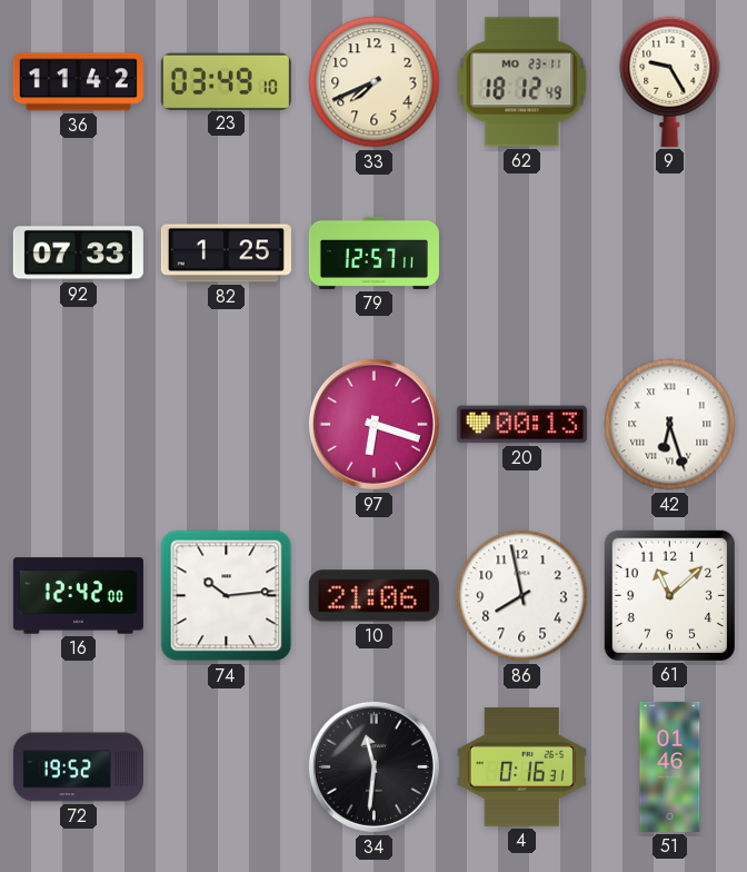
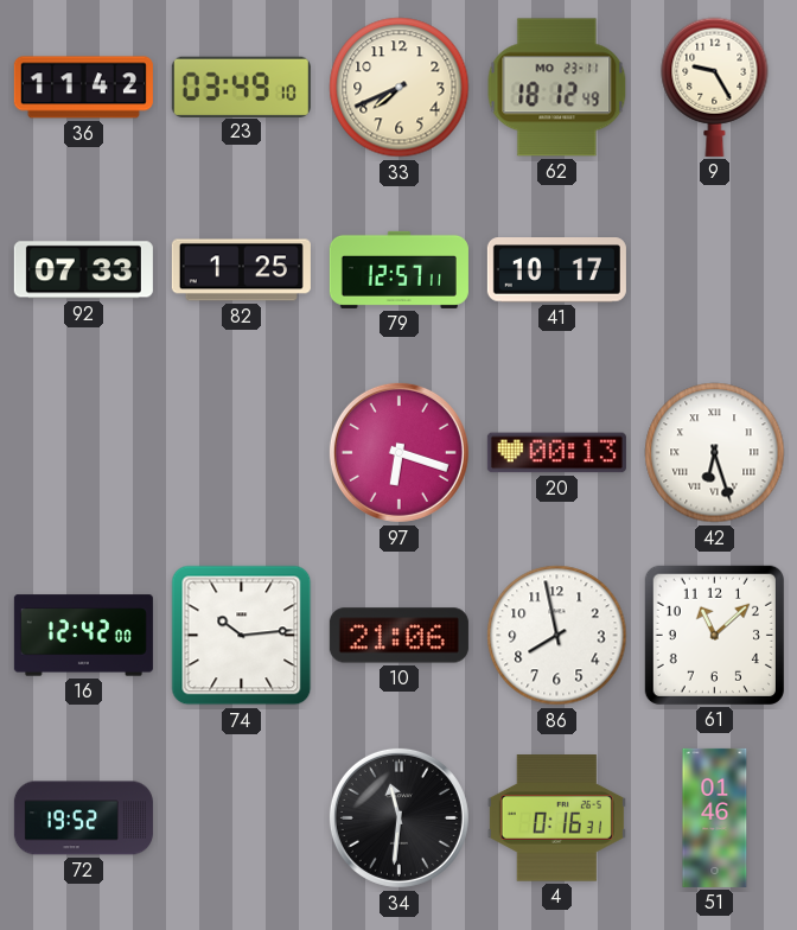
41: none -> 10:17
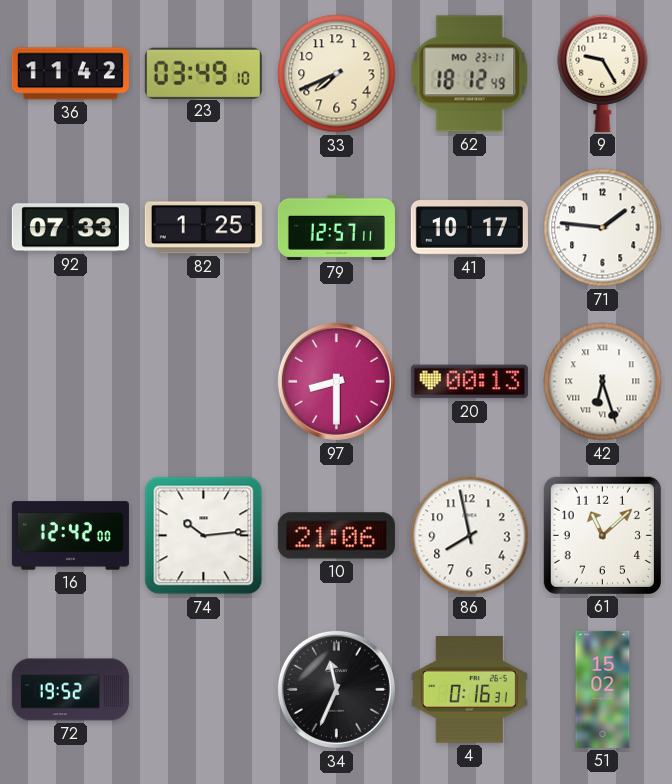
71: none -> 1:46
97: 6:18 -> 8:30
34: 11:31 -> 11:34
51: 01:46 -> 15:02
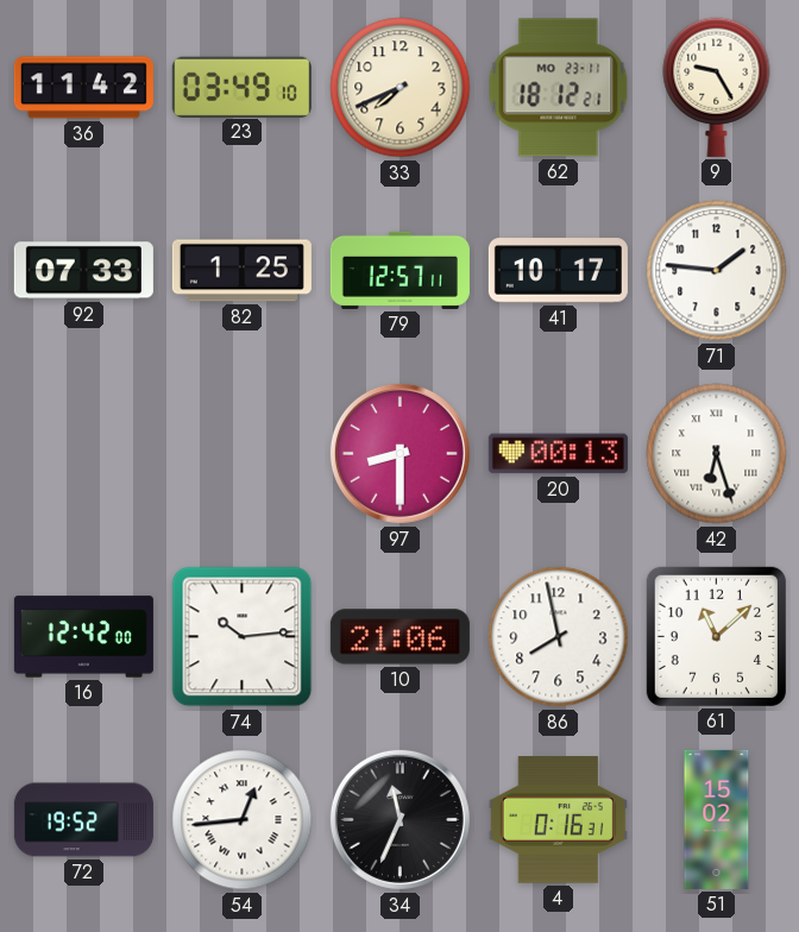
62: 18:12:49 -> 18:12:21
54: none -> 12:44
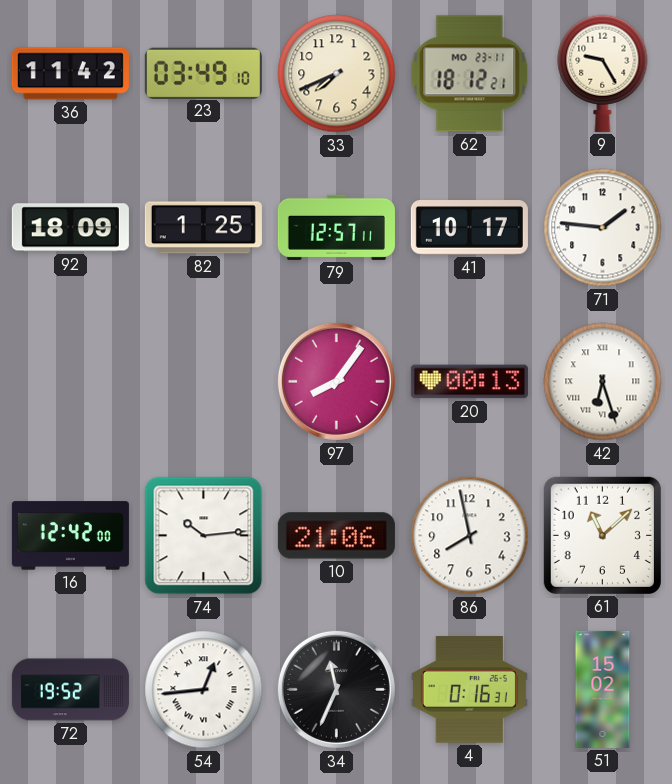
92: 07:33 -> 18:09
97: 8:30 -> 8:06
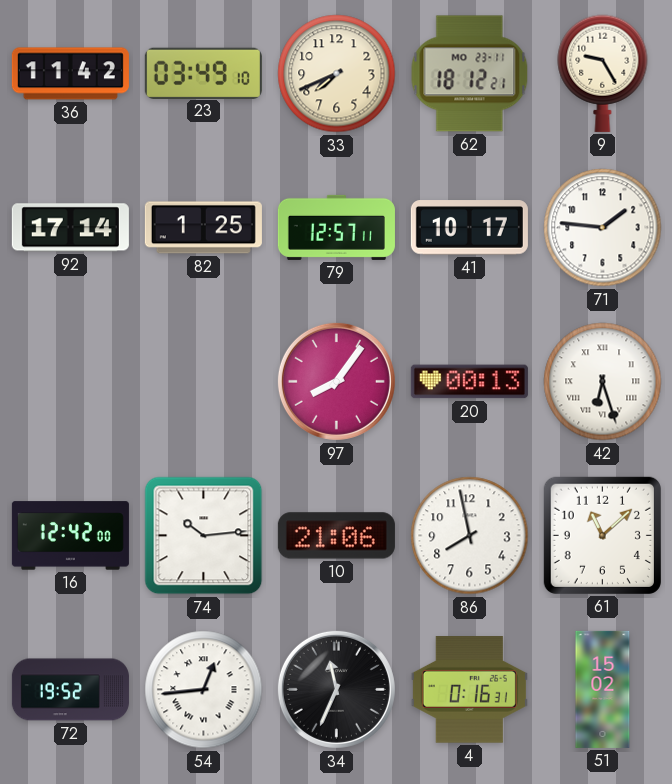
92: 18:09 -> 17:14
